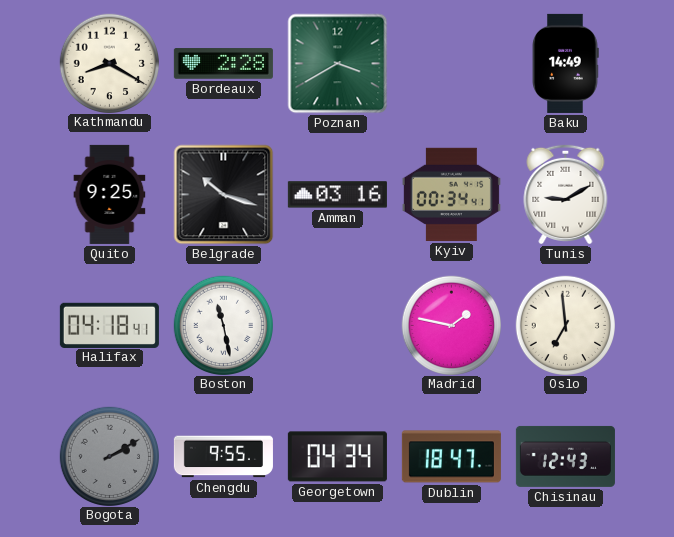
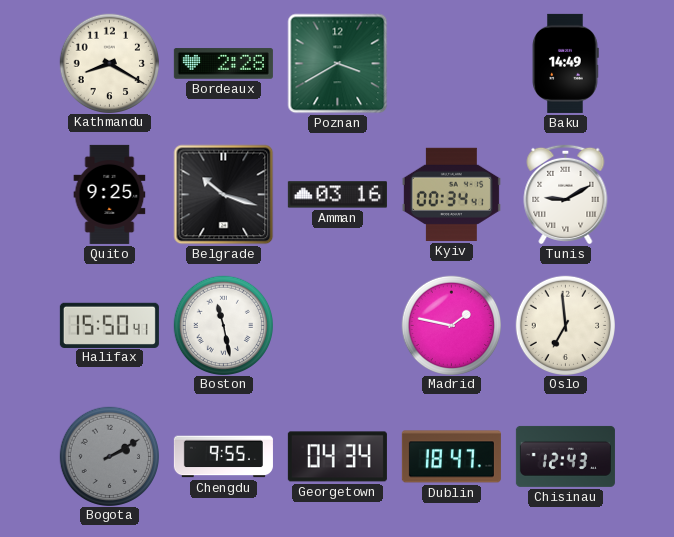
Halifax: 04:18 -> 15:50
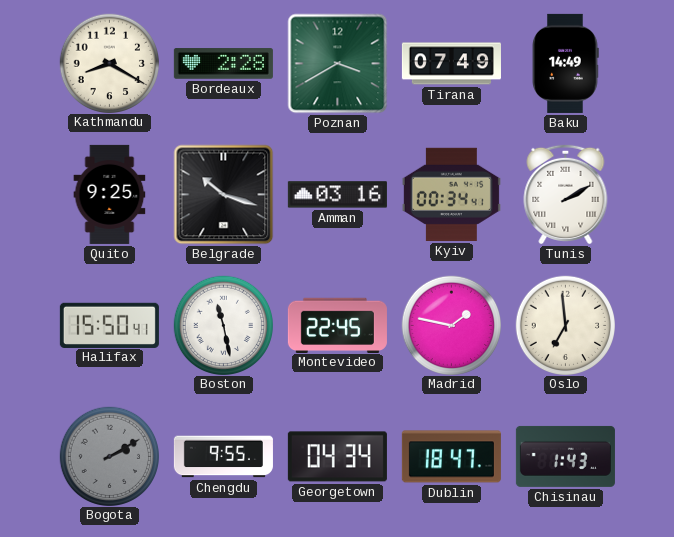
Tirana: none -> 07:49
Tunis: 9:10 -> 2:10
Montevideo: none -> 22:45
Chisinau: 12:43 -> 1:43
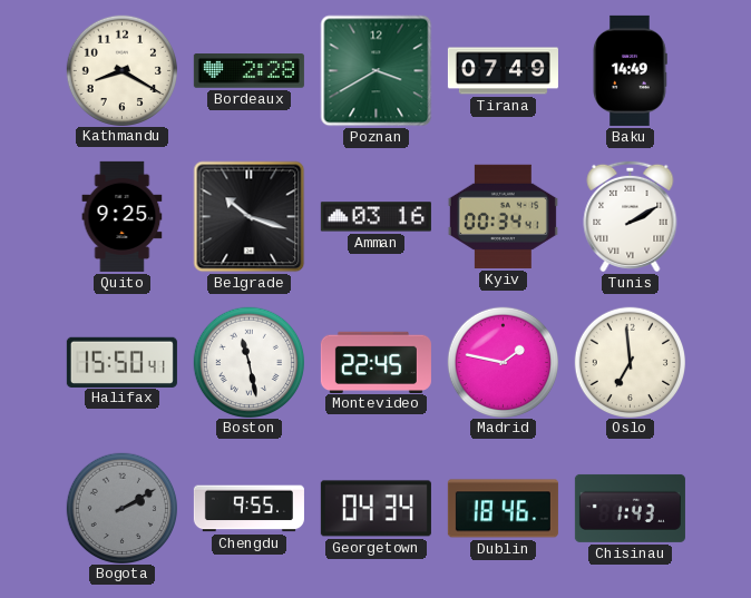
Dublin: 18:47 -> 18:46
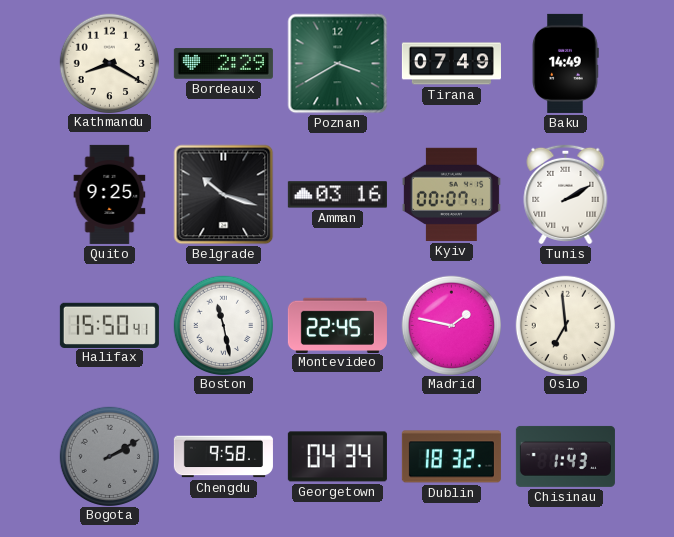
Bordeaux: 2:28 -> 2:29
Kyiv: 00:34 -> 00:07
Chengdu: 9:55 -> 9:58
Dublin: 18:46 -> 18:32
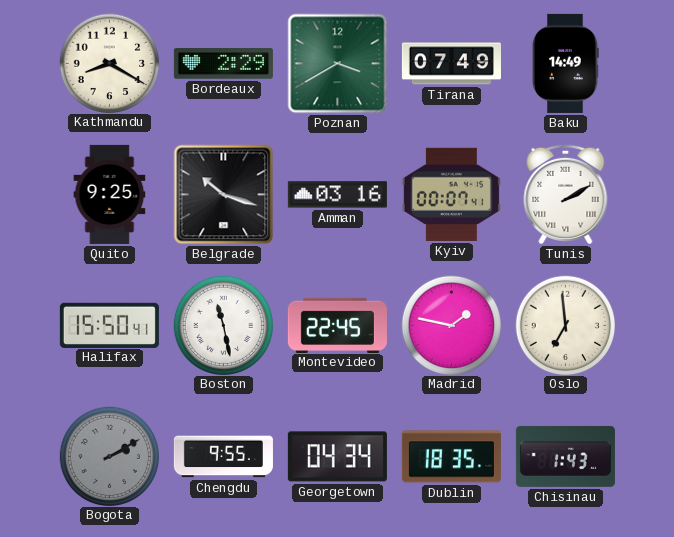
Chengdu: 9:58 -> 9:55
Dublin: 18:32 -> 18:35
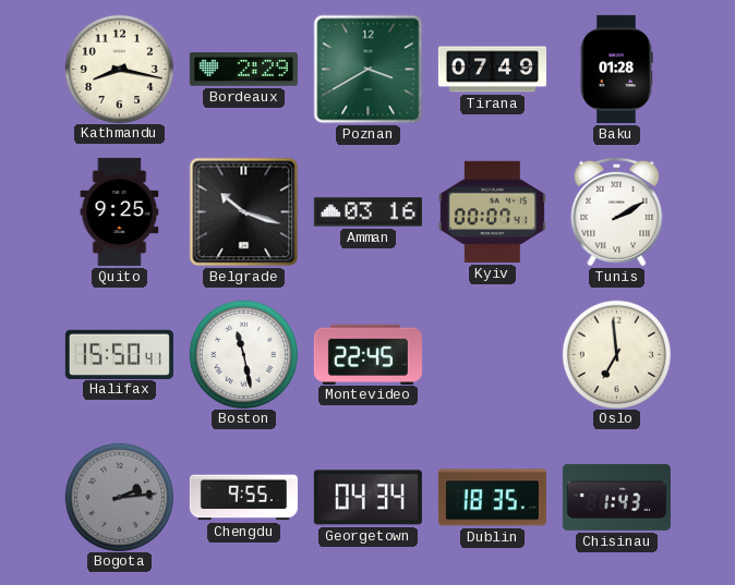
Kathmandu: 8:20 -> 8:17
Baku: 14:49 -> 01:28
Madrid: 1:47 -> none
Bogota: 2:10 -> 2:14
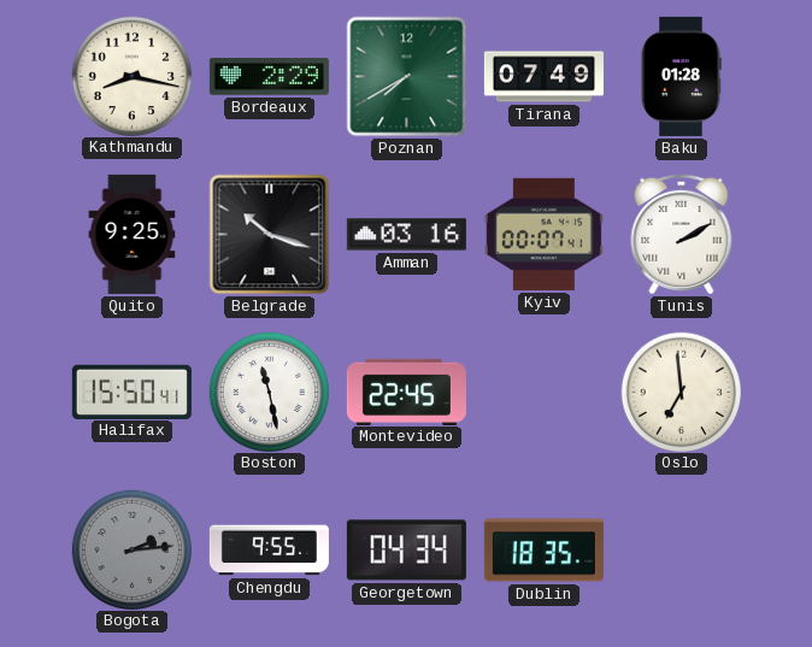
Poznan: 3:40 -> 7:40
Chisinau: 1:43 -> none
